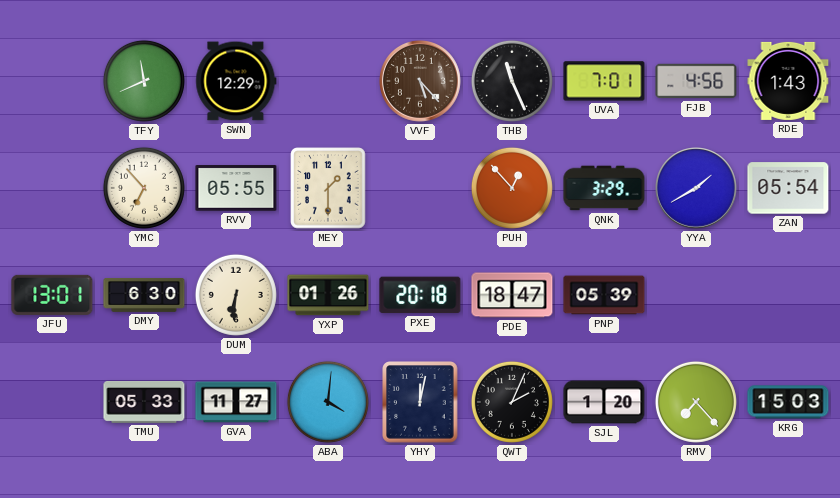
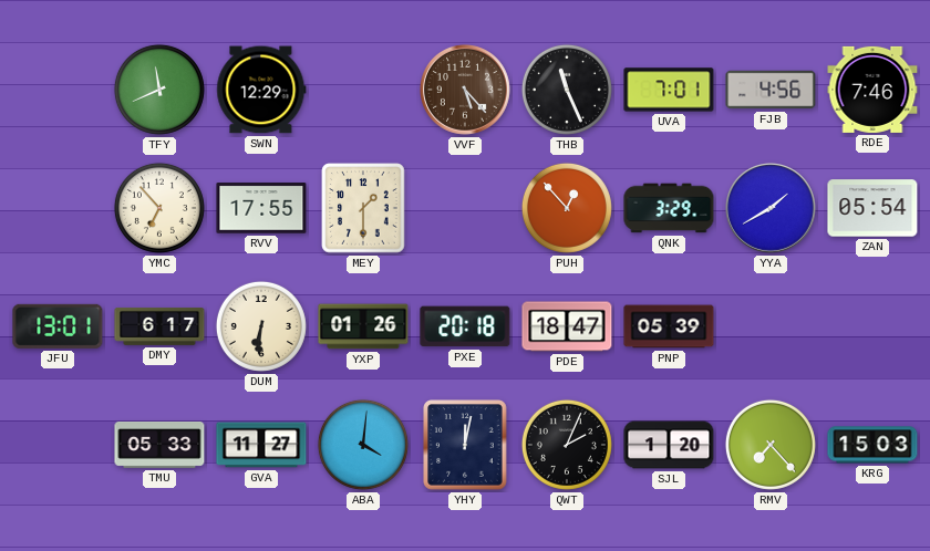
RDE: 1:43 -> 7:46
RVV: 05:55 -> 17:55
DMY: 6:30 -> 6:17
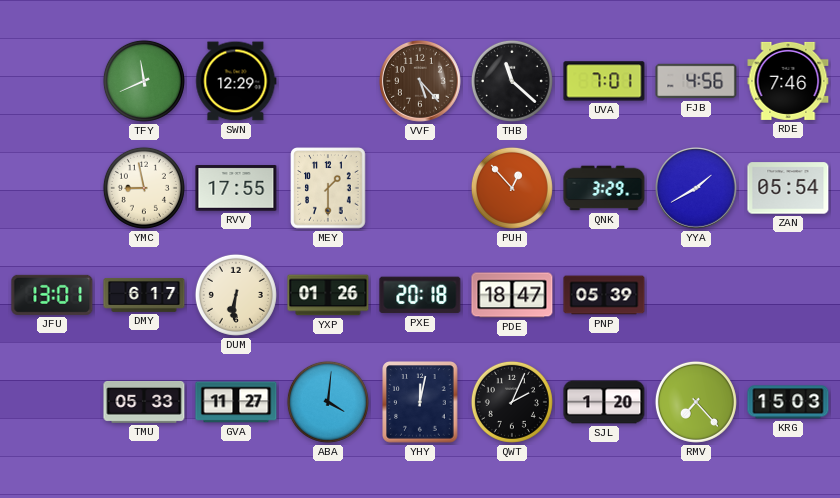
THB: 11:26 -> 11:22
YMC: 6:53 -> 8:58
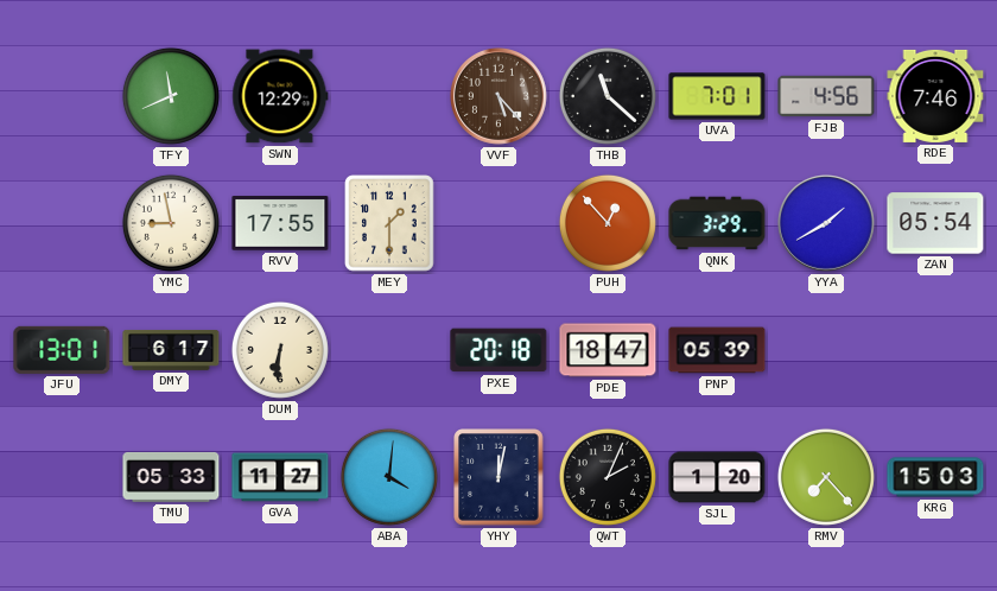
YXP: 01:26 -> none
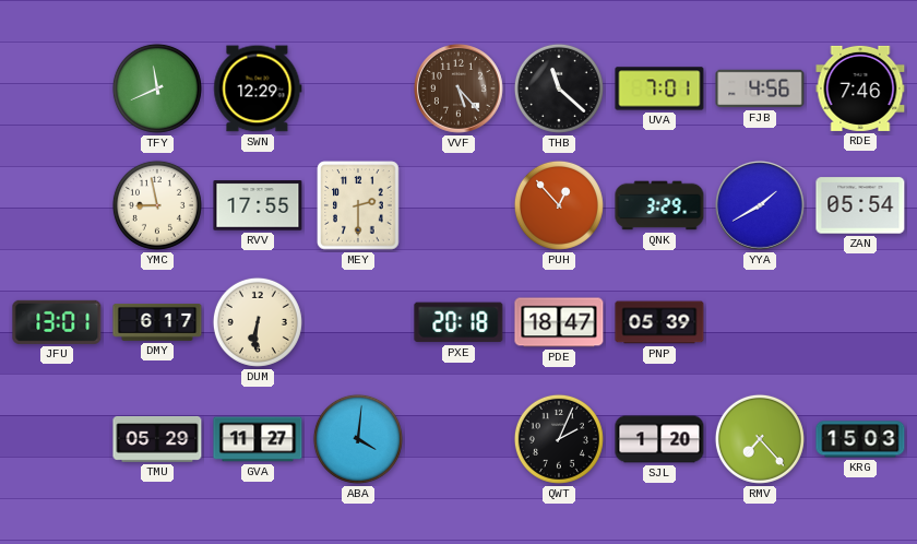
MEY: 1:30 -> 2:30
TMU: 05:33 -> 05:29
YHY: 12:02 -> none
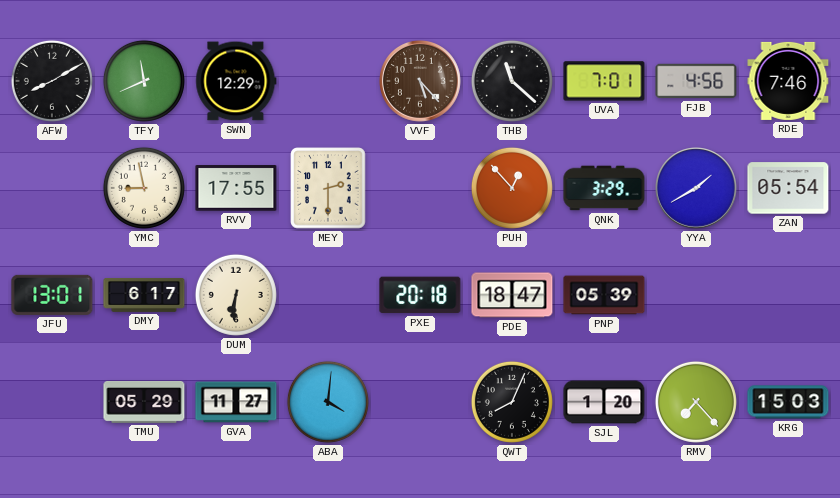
AFW: none -> 8:10
QWT: 2:04 -> 8:04
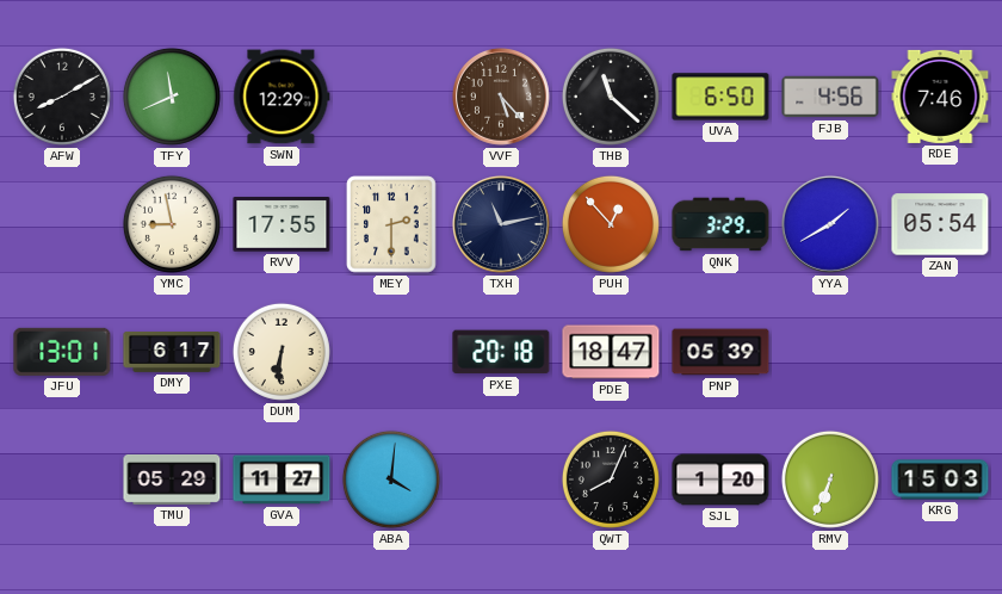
UVA: 7:01 -> 6:50
TXH: none -> 11:13
RMV: 7:23 -> 6:34
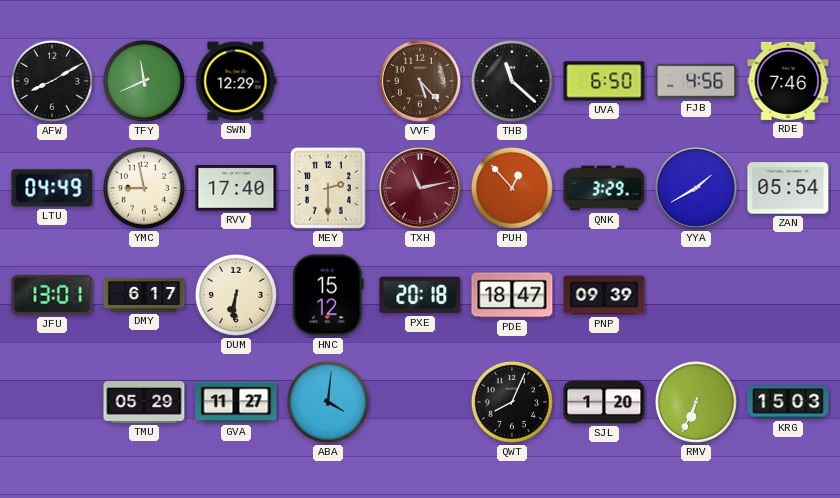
LTU: none -> 04:49
RVV: 17:55 -> 17:40
TXH dial: navy -> burgundy
HNC: none -> 15:12
PNP: 05:39 -> 09:39
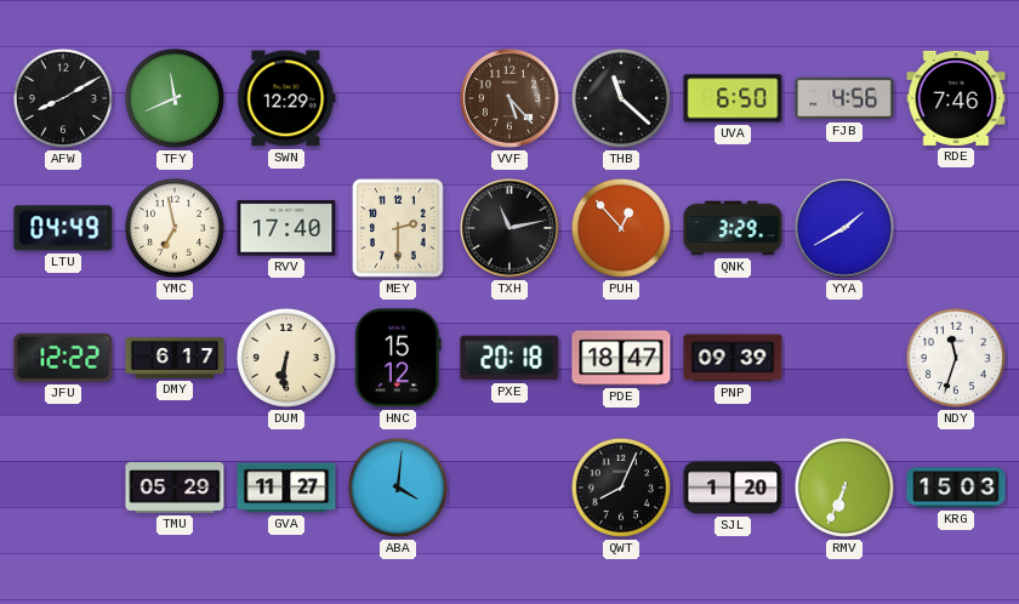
YMC: 8:58 -> 6:58
TXH dial: burgundy -> black
ZAN: 05:54 -> none
JFU: 13:01 -> 12:22
NDY: none -> 11:33
